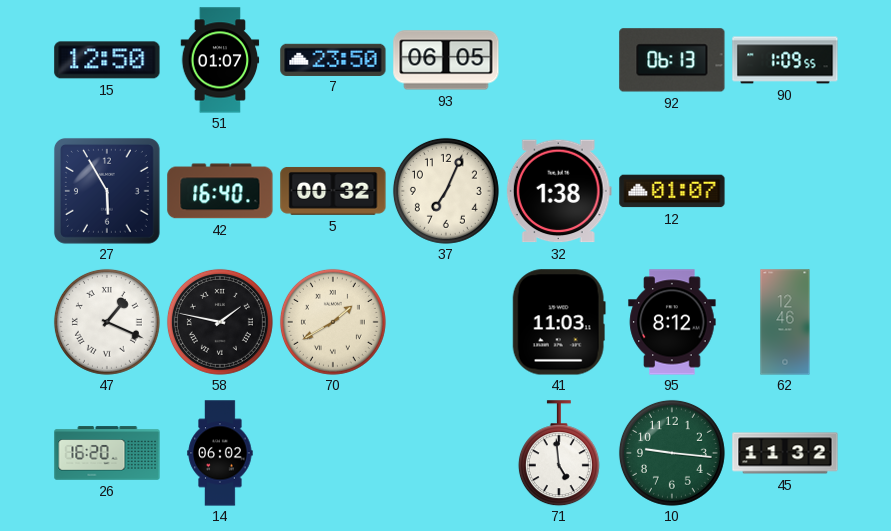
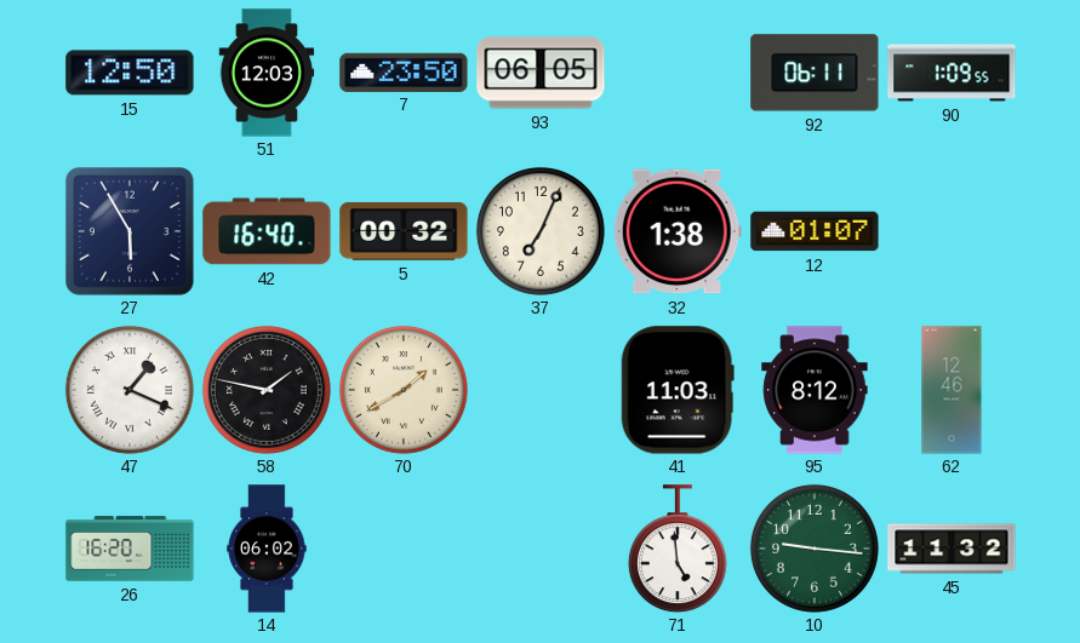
51: 01:07 -> 12:03
92: 06:13 -> 06:11
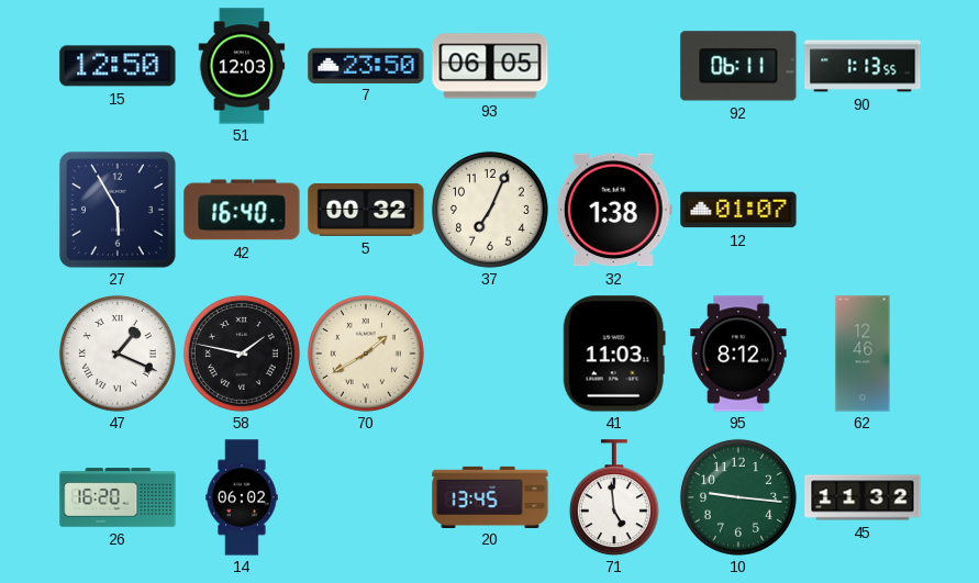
90: 1:09 -> 1:13
20: none -> 13:45
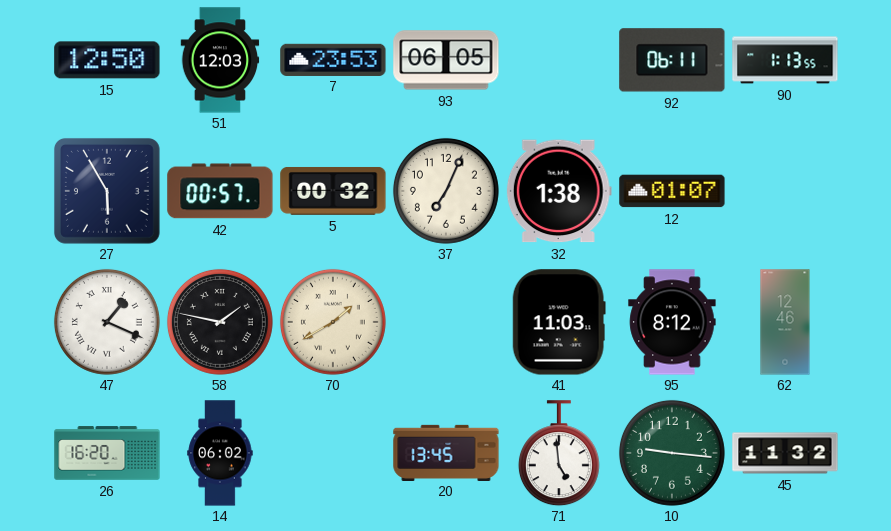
7: 23:50 -> 23:53
42: 16:40 -> 00:57
